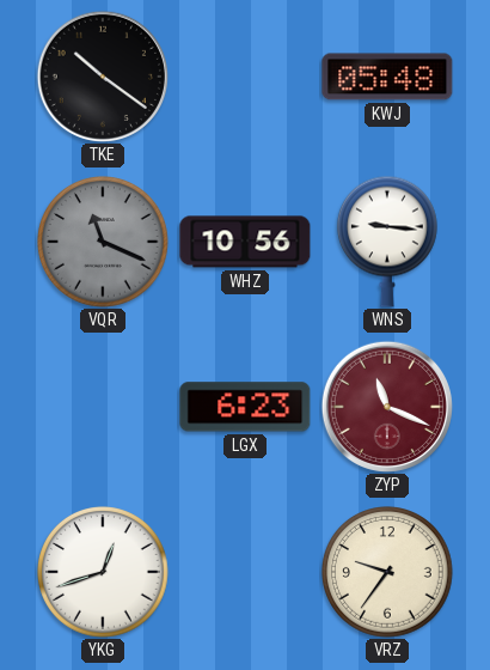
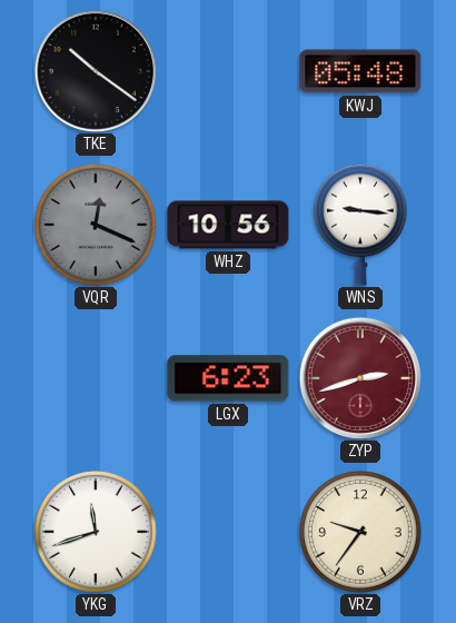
VQR: 11:19 -> 12:19
ZYP: 11:19 -> 2:42
YKG: 12:42 -> 11:42
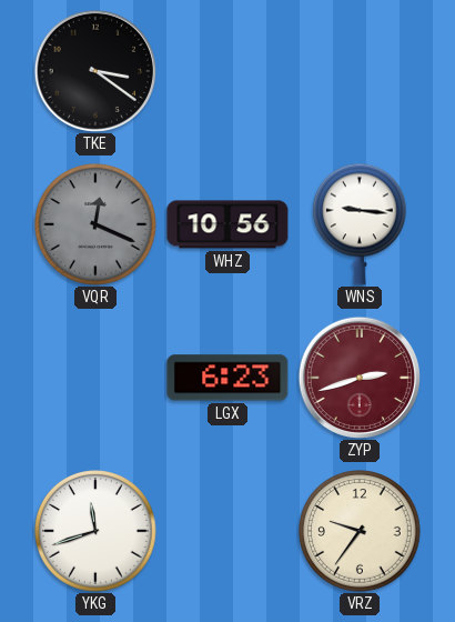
TKE: 10:21 -> 3:21
KWJ: 05:48 -> none
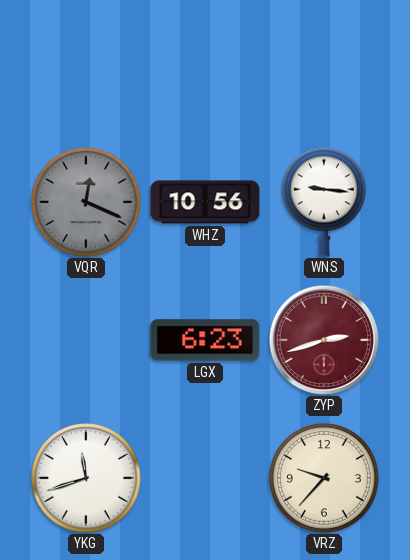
TKE: 3:21 -> none
VRZ: 9:36 -> 9:37
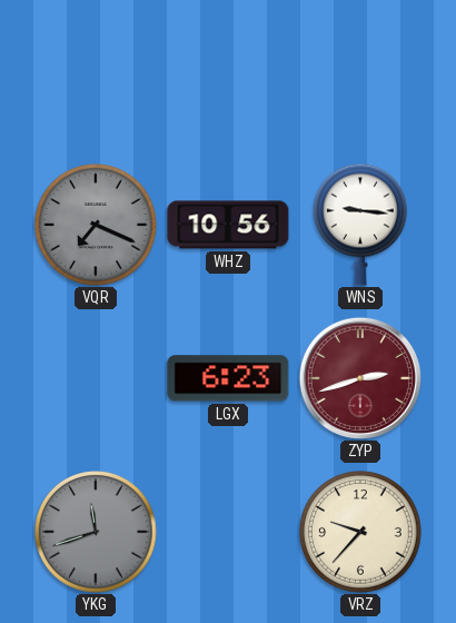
VQR: 12:19 -> 7:19
YKG dial: white -> grey
